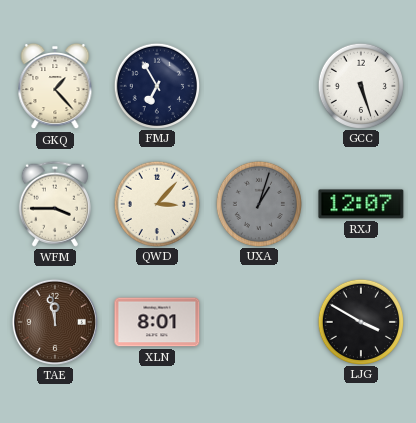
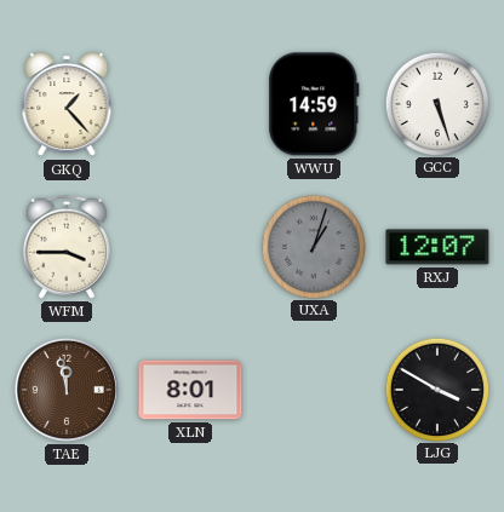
FMJ: 6:55 -> none
WWU: none -> 14:59
QWD: 3:07 -> none
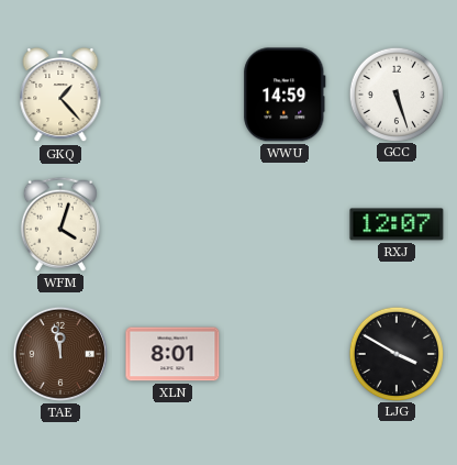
WFM: 3:45 -> 4:03
UXA: 1:03 -> none
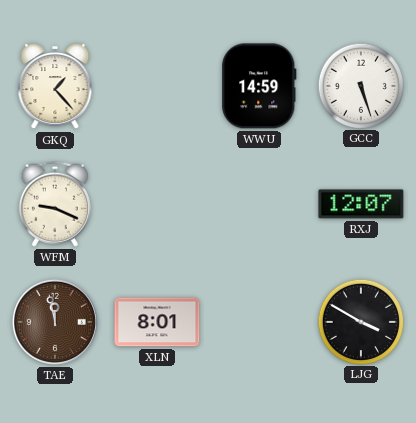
WFM: 4:03 -> 9:19
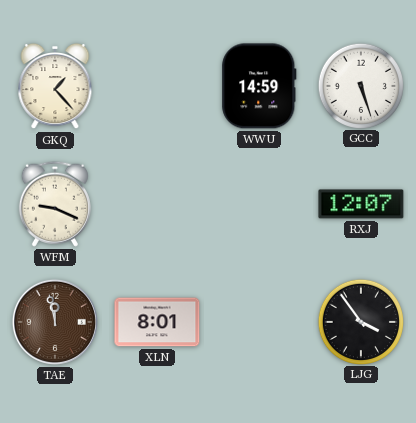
LJG: 3:50 -> 3:54
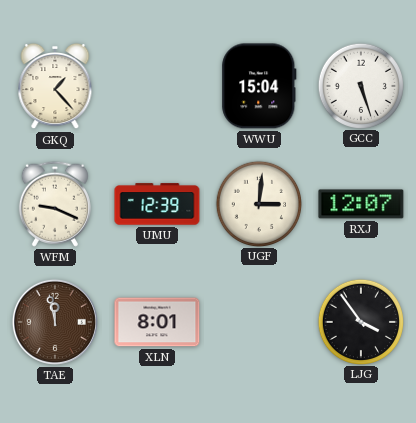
WWU: 14:59 -> 15:04
UMU: none -> 12:39
UGF: none -> 3:01
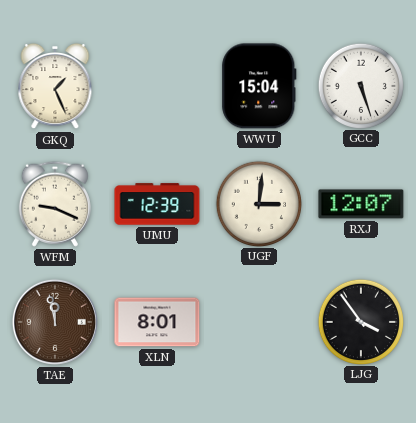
GKQ: 1:23 -> 1:26
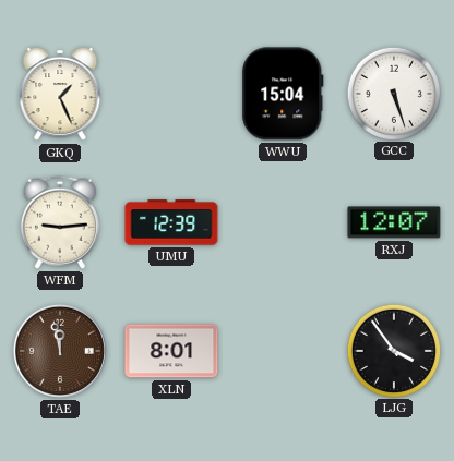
WFM: 9:19 -> 9:14
UGF: 3:01 -> none
